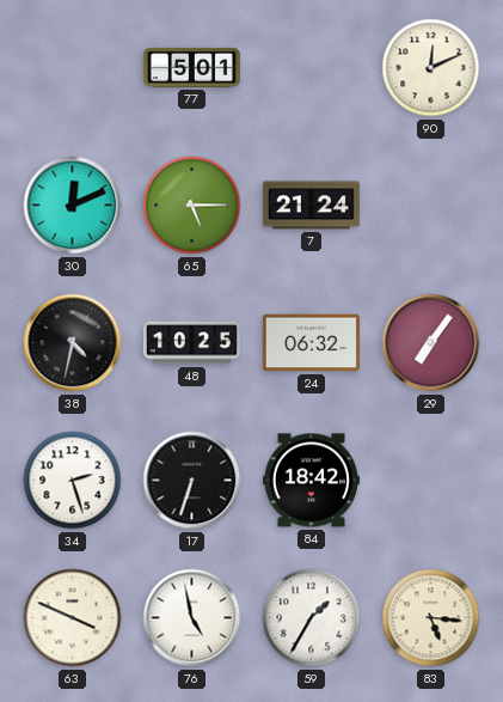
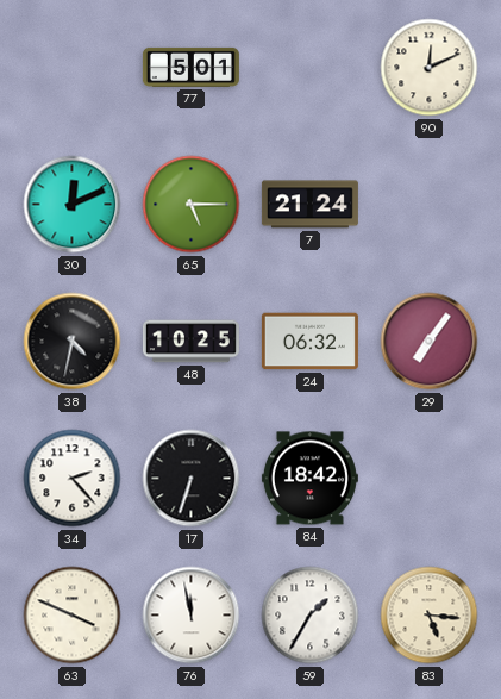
34: 2:27 -> 2:23
76: 4:58 -> 11:58
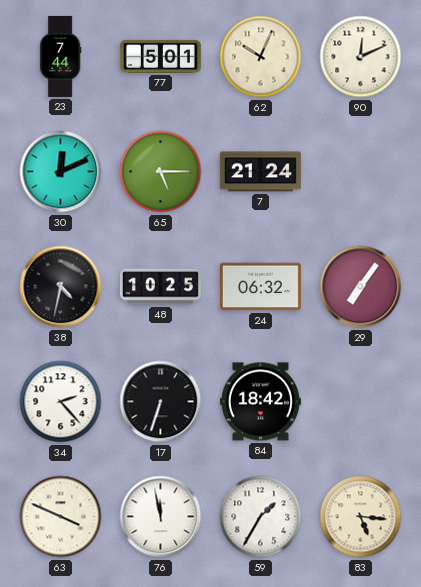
23: none -> 7:44
62: none -> 10:04
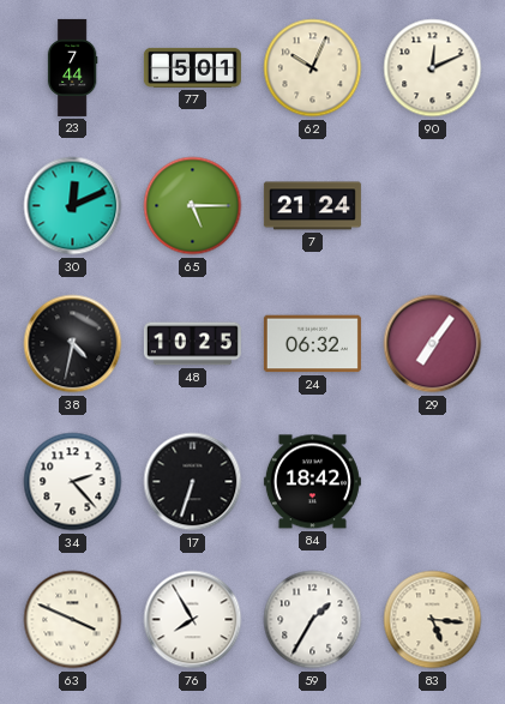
76: 11:58 -> 7:55
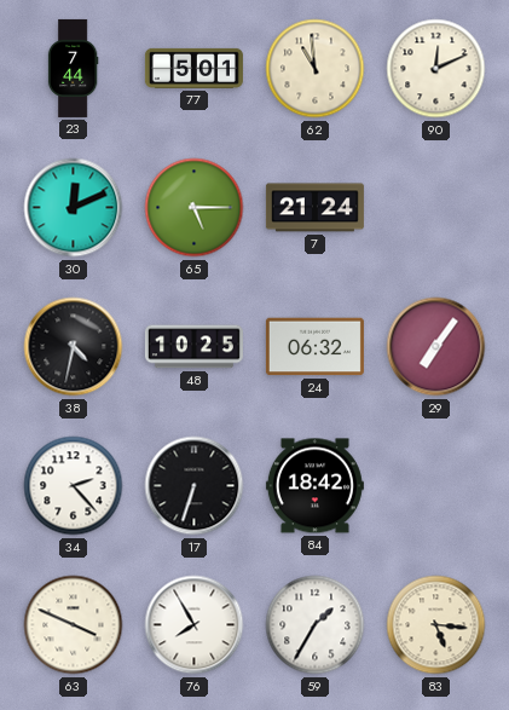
62: 10:04 -> 10:59
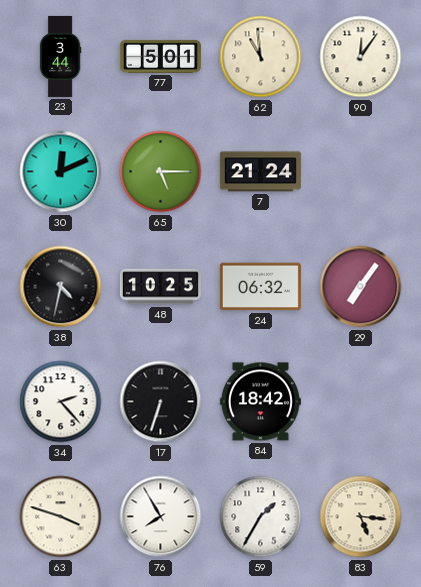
23: 7:44 -> 3:44
90: 12:11 -> 12:06
63: 3:49 -> 3:48
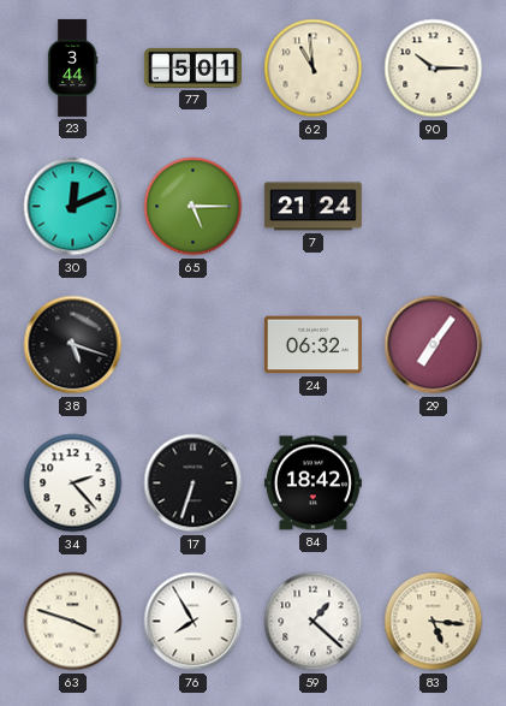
90: 12:06 -> 10:15
38: 4:32 -> 5:18
48: 10:25 -> none
59: 1:35 -> 1:22
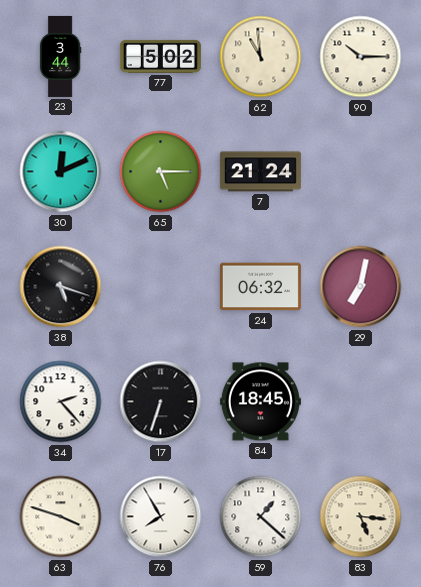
77: 5:01 -> 5:02
29: 7:06 -> 7:02
84: 18:42 -> 18:45
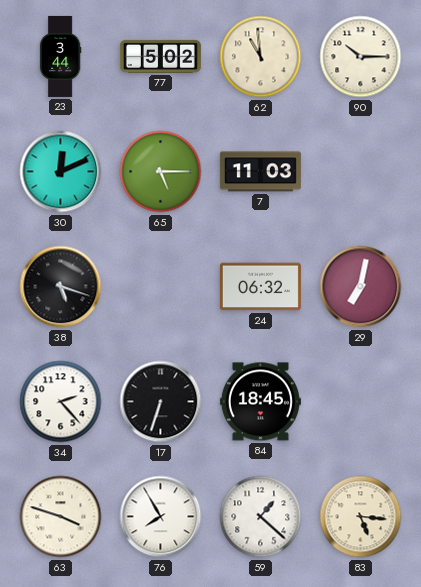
7: 21:24 -> 11:03
